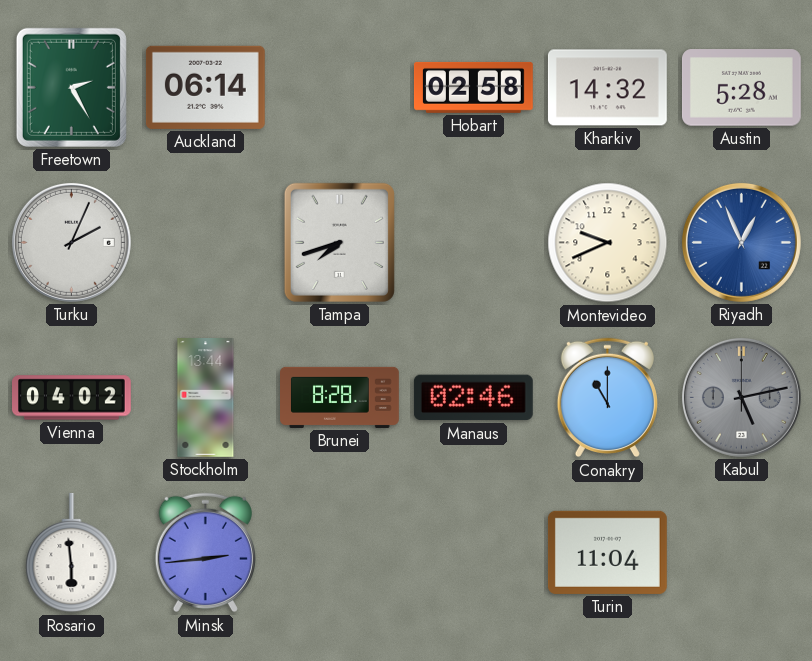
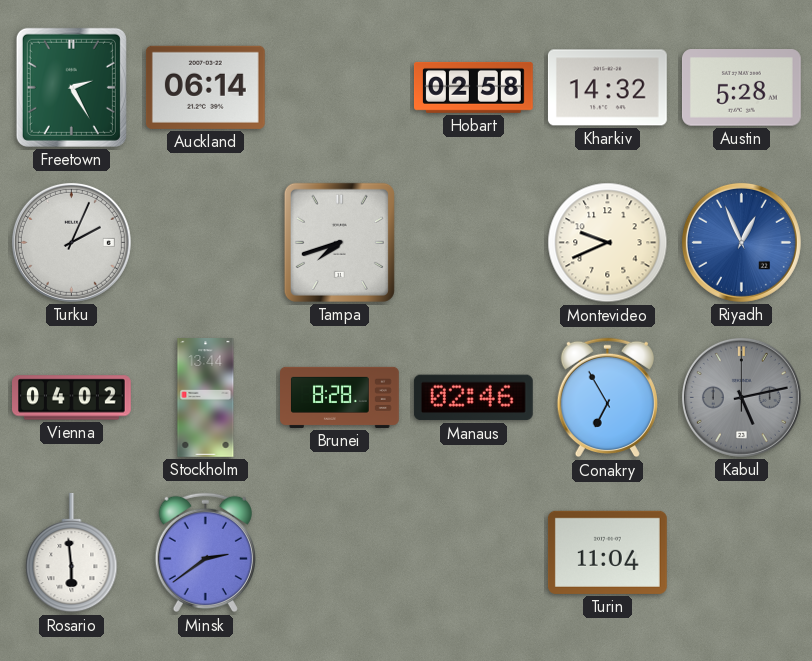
Conakry: 11:00 -> 6:55
Minsk: 2:44 -> 2:39
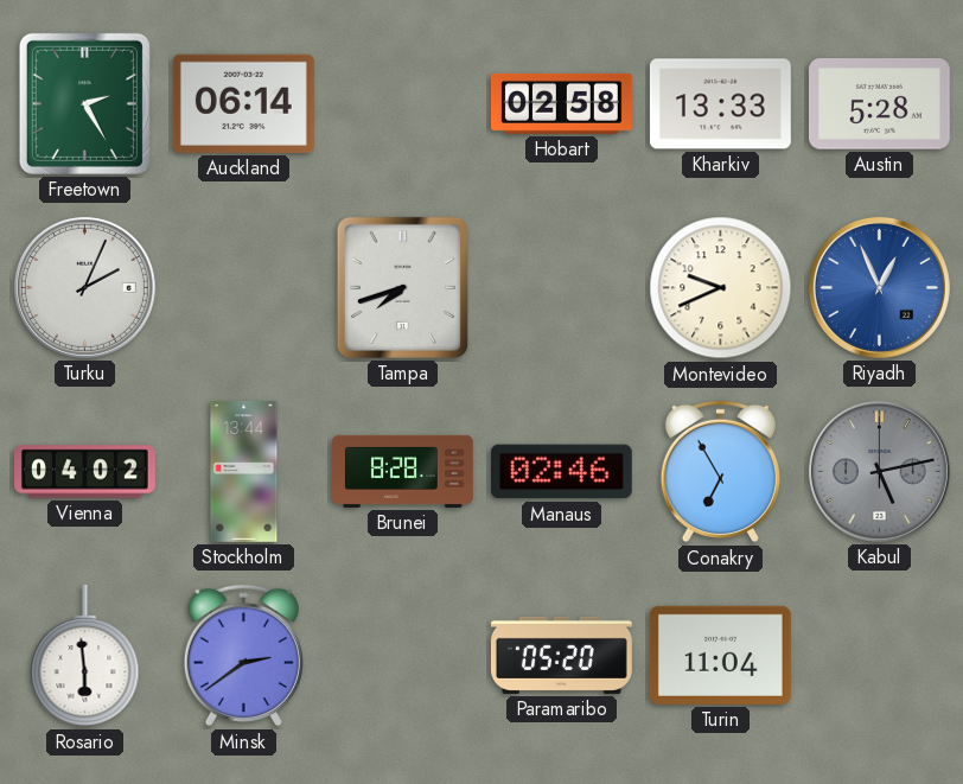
Kharkiv: 14:32 -> 13:33
Paramaribo: none -> 05:20
